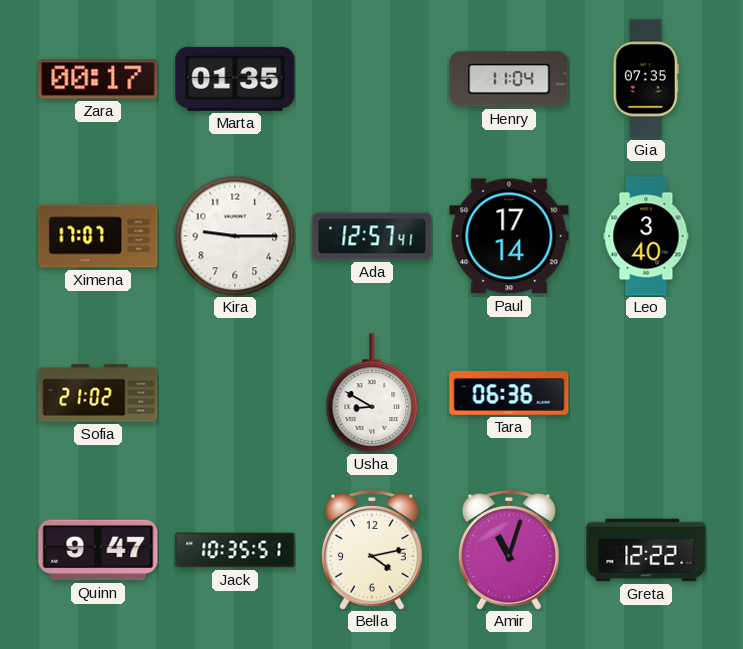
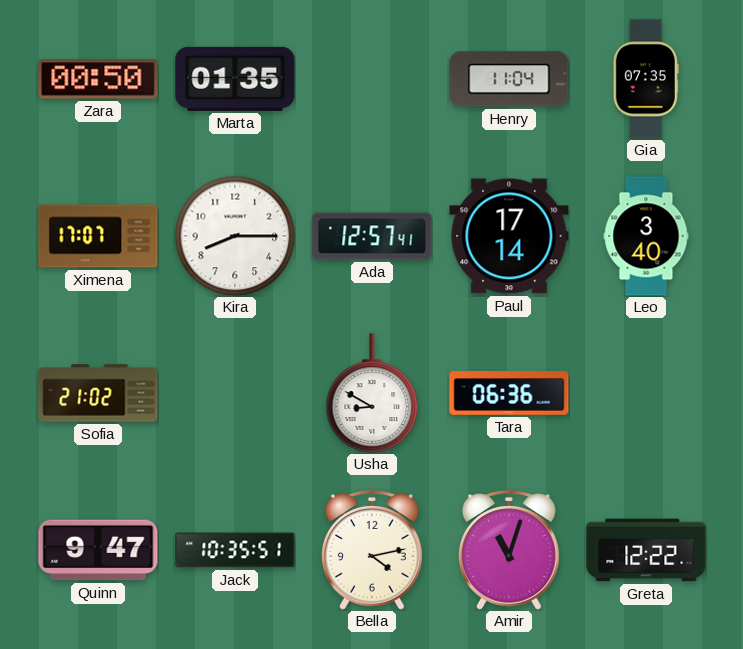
Zara: 00:17 -> 00:50
Kira: 9:15 -> 8:15
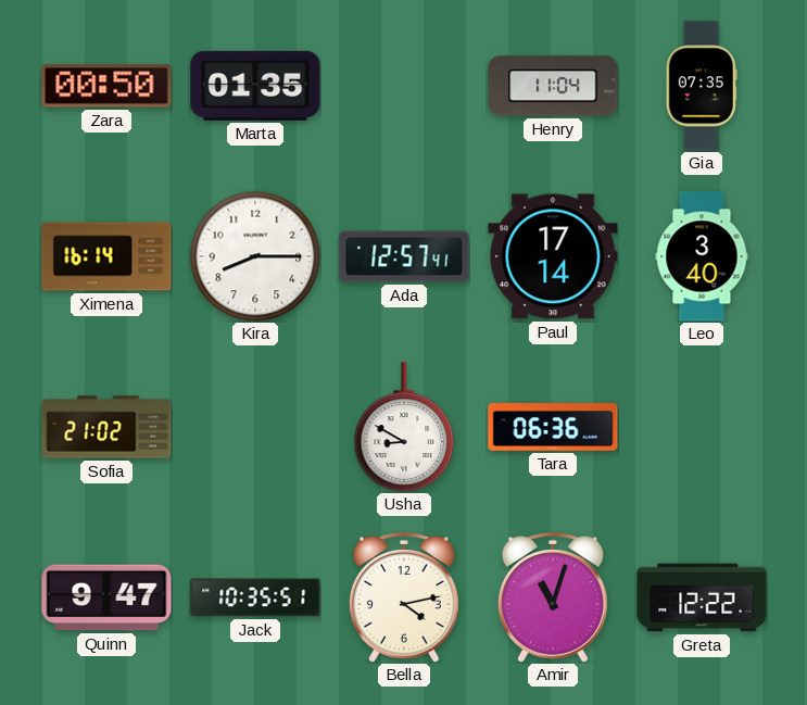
Ximena: 17:07 -> 16:14
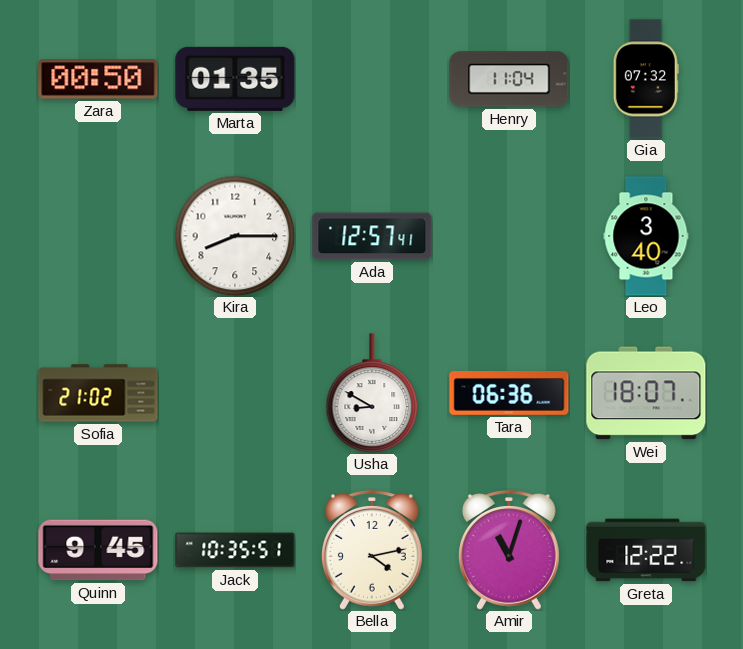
Gia: 07:35 -> 07:32
Ximena: 16:14 -> none
Paul: 17:14 -> none
Wei: none -> 18:07
Quinn: 9:47 -> 9:45
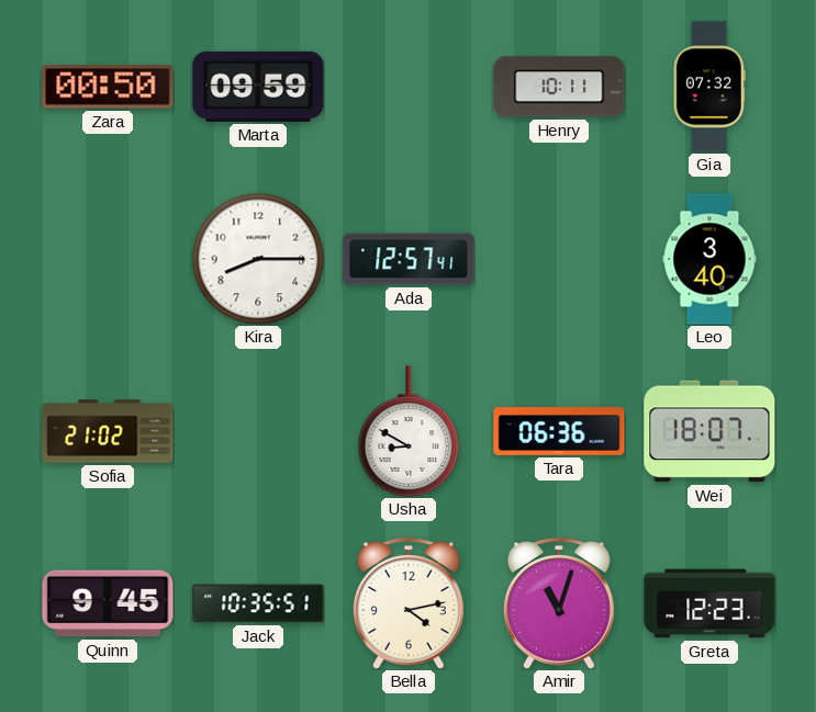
Marta: 01:35 -> 09:59
Henry: 11:04 -> 10:11
Greta: 12:22 -> 12:23
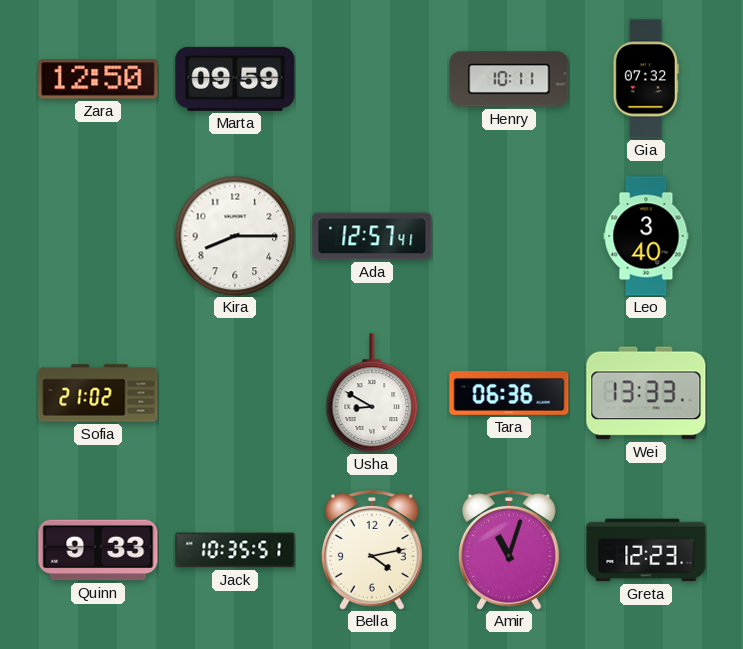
Zara: 00:50 -> 12:50
Wei: 18:07 -> 13:33
Quinn: 9:45 -> 9:33
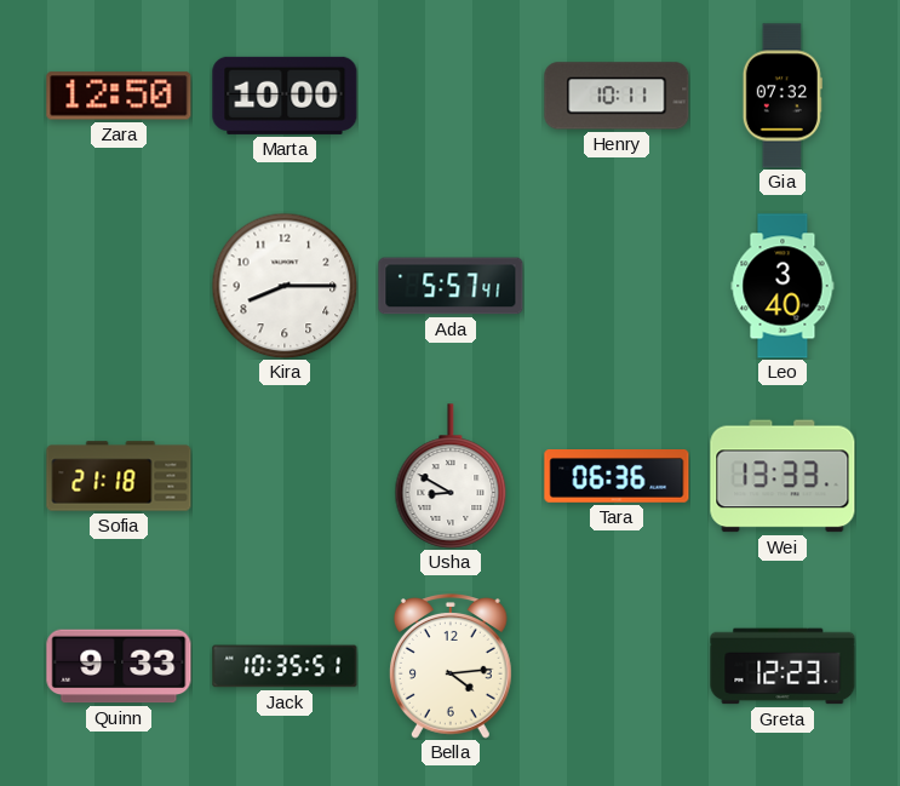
Marta: 09:59 -> 10:00
Ada: 12:57 -> 5:57
Sofia: 21:02 -> 21:18
Bella: 4:13 -> 4:14
Amir: 11:03 -> none
